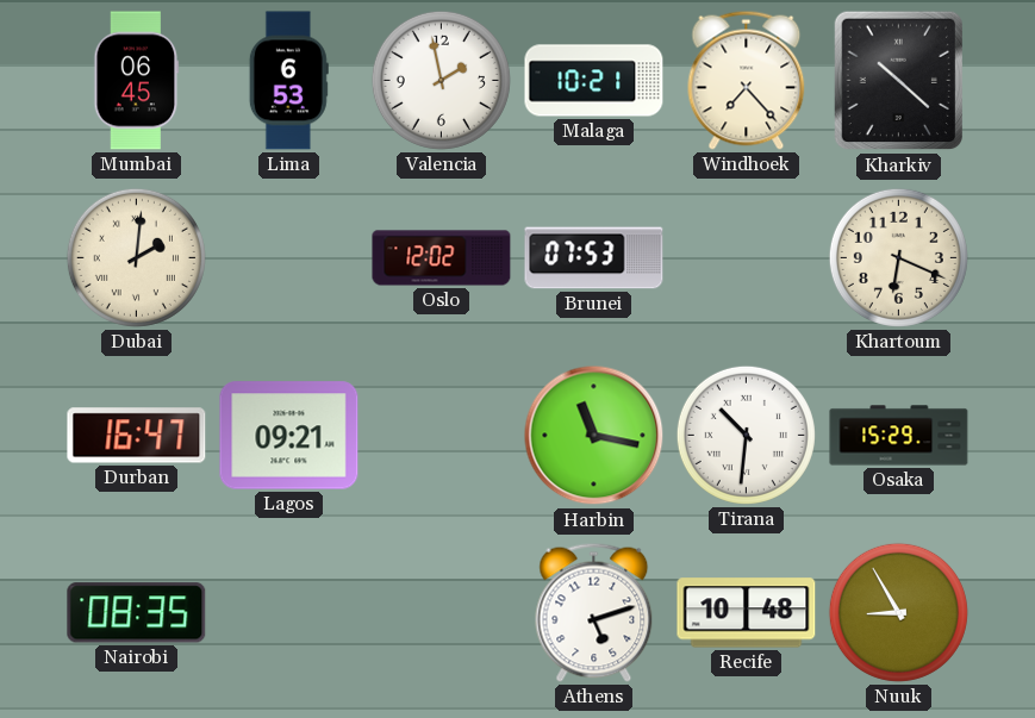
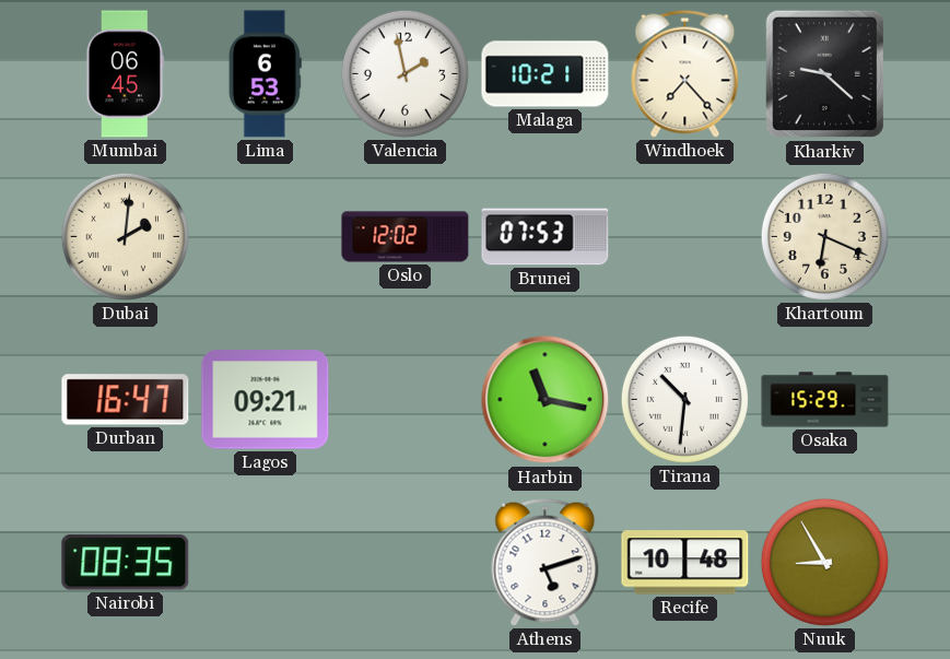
Kharkiv: 10:22 -> 9:22
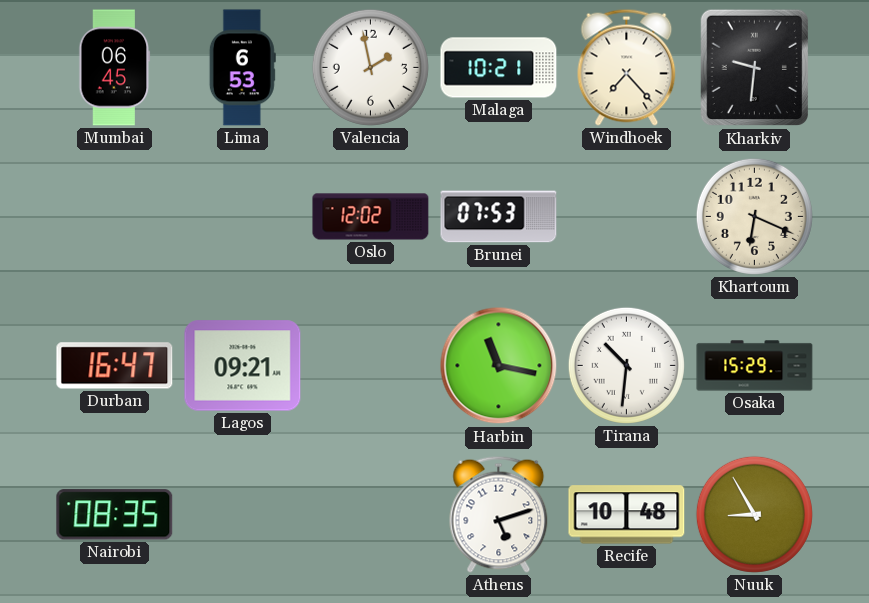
Kharkiv: 9:22 -> 9:31
Dubai: 2:01 -> none
